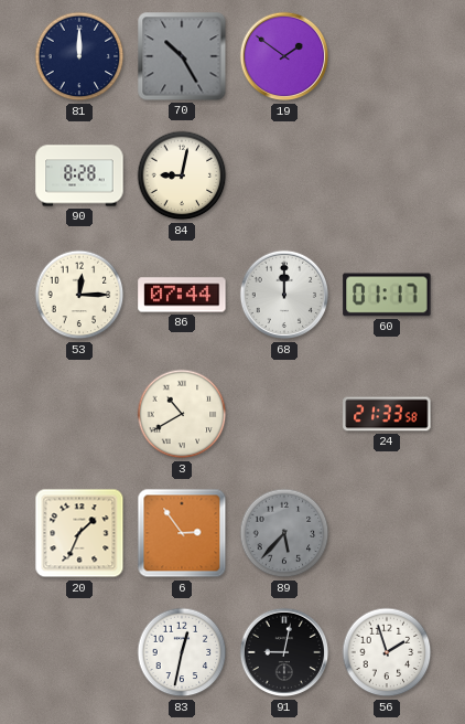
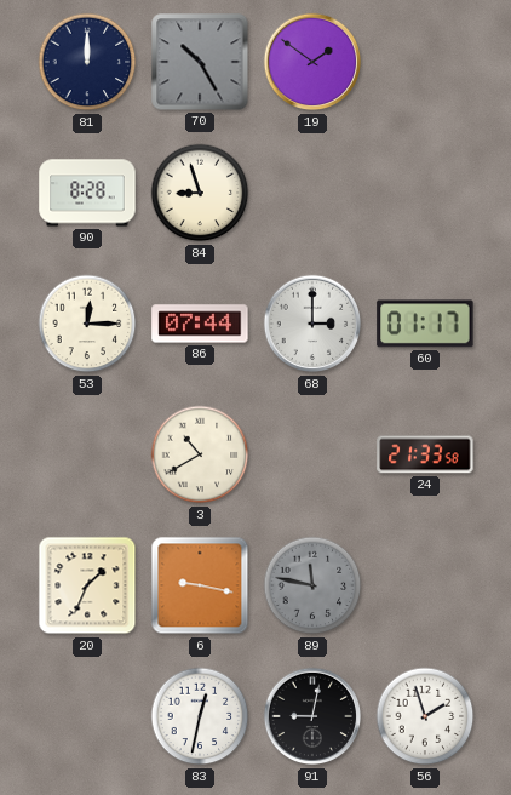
84: 9:02 -> 8:57
68: 12:00 -> 3:00
6: 2:54 -> 9:17
89: 5:37 -> 11:47
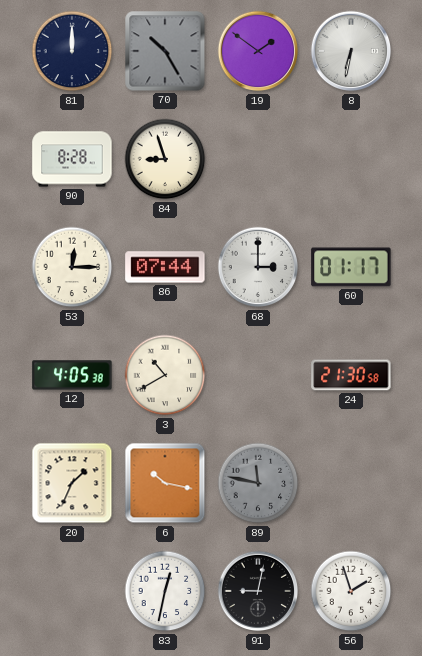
8: none -> 6:32
12: none -> 4:05
24: 21:33 -> 21:30
6: 9:17 -> 10:17
